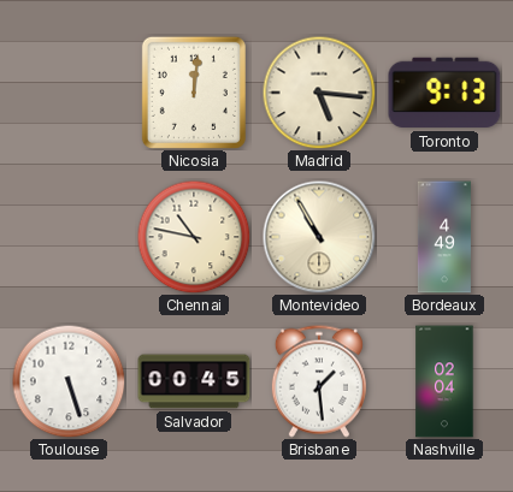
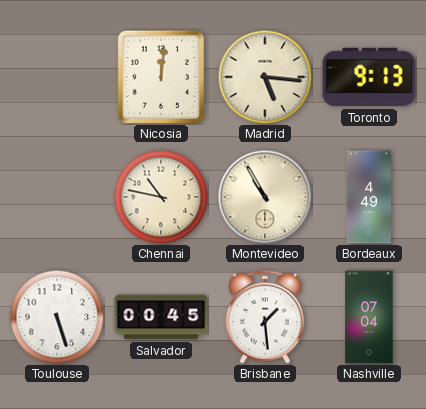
Nashville: 02:04 -> 07:04
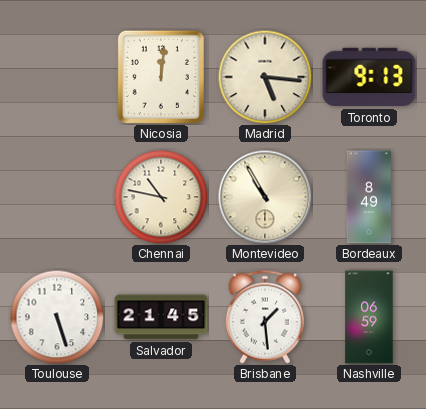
Bordeaux: 4:49 -> 8:49
Salvador: 00:45 -> 21:45
Nashville: 07:04 -> 06:59
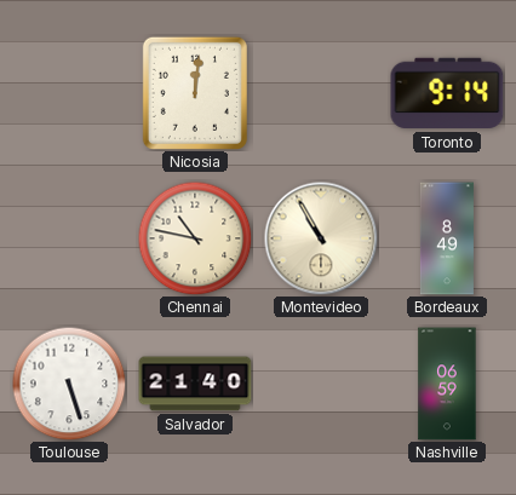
Madrid: 5:16 -> none
Toronto: 9:13 -> 9:14
Salvador: 21:45 -> 21:40
Brisbane: 1:29 -> none
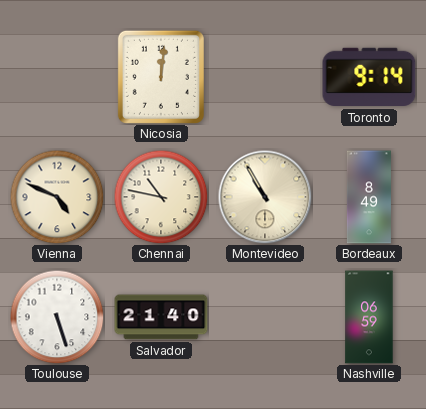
Vienna: none -> 4:49
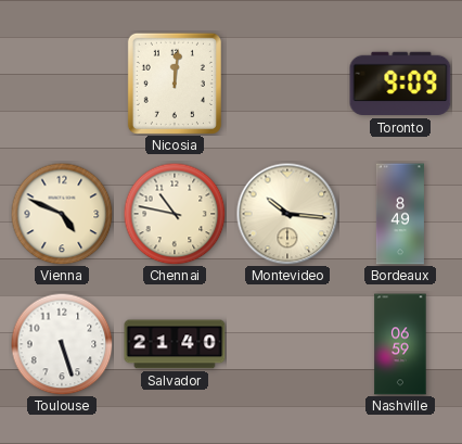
Toronto: 9:14 -> 9:09
Montevideo: 10:55 -> 10:16
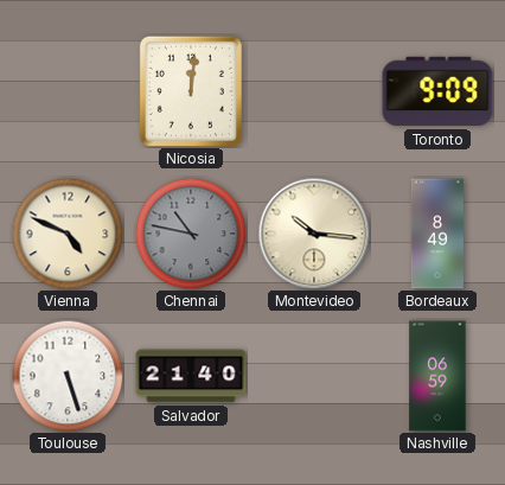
Chennai dial: cream -> grey
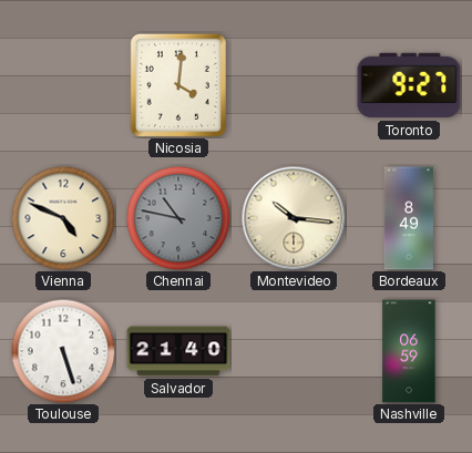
Nicosia: 12:01 -> 4:01
Toronto: 9:09 -> 9:27
